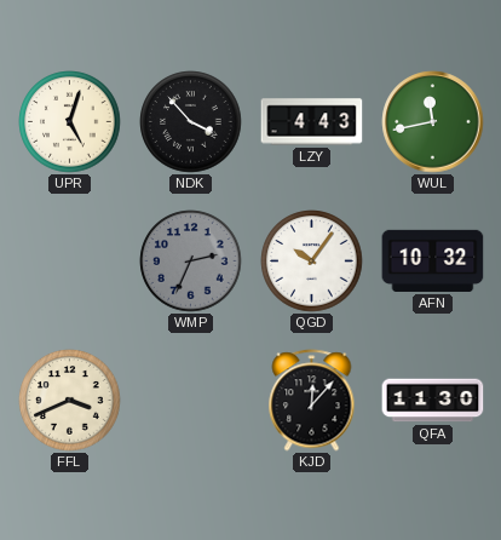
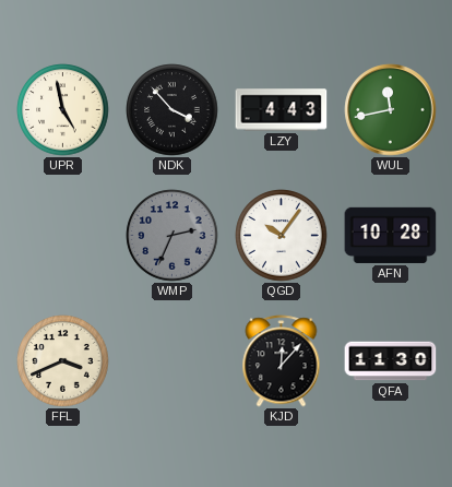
UPR: 5:03 -> 4:58
AFN: 10:32 -> 10:28
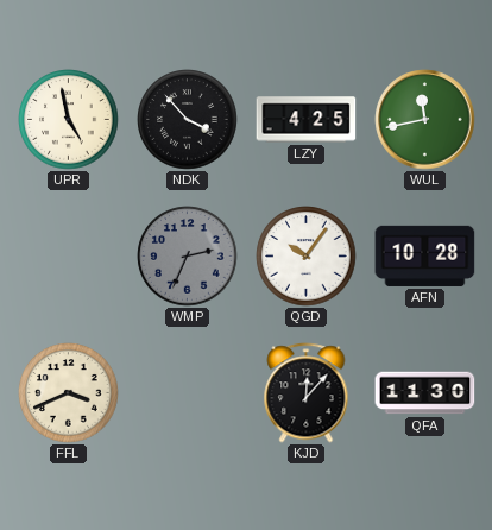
LZY: 4:43 -> 4:25
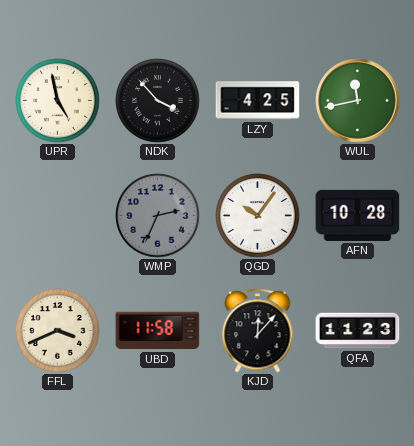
UBD: none -> 11:58
QFA: 11:30 -> 11:23
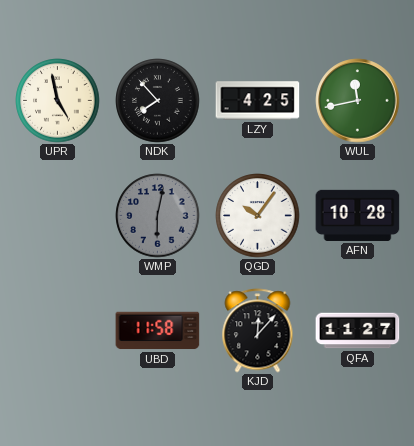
NDK: 3:53 -> 7:53
WMP: 2:34 -> 6:02
FFL: 3:41 -> none
QFA: 11:23 -> 11:27
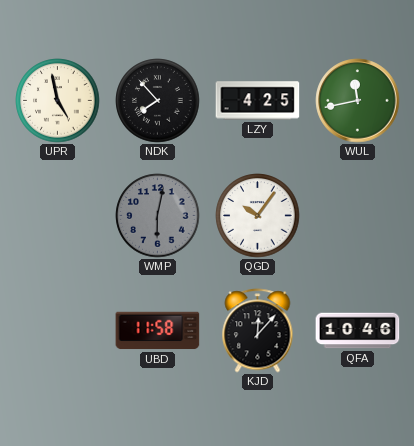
AFN: 10:28 -> none
QFA: 11:27 -> 10:46
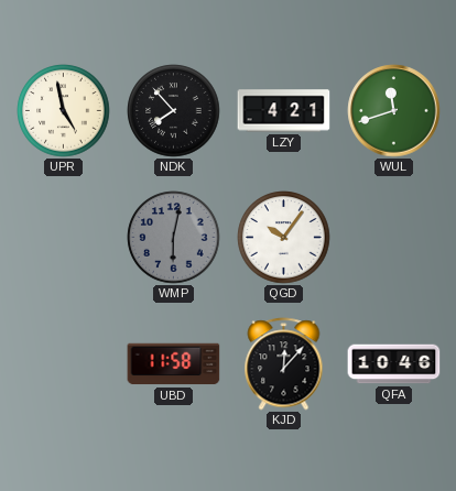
LZY: 4:25 -> 4:21
WUL: 11:43 -> 11:42
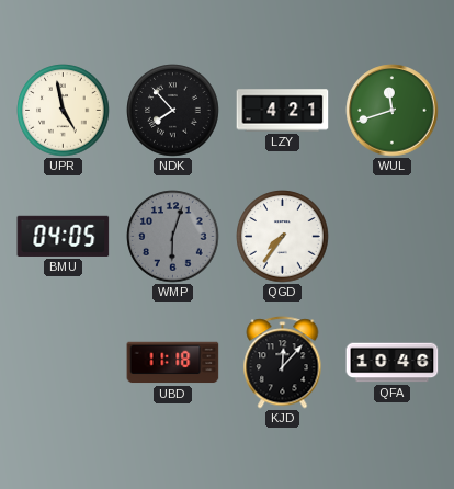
BMU: none -> 04:05
WMP: 6:02 -> 6:03
QGD: 10:06 -> 7:36
UBD: 11:58 -> 11:18
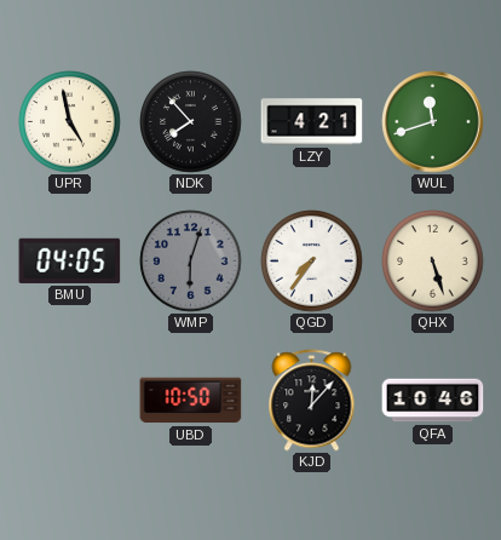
QHX: none -> 5:27
UBD: 11:18 -> 10:50
